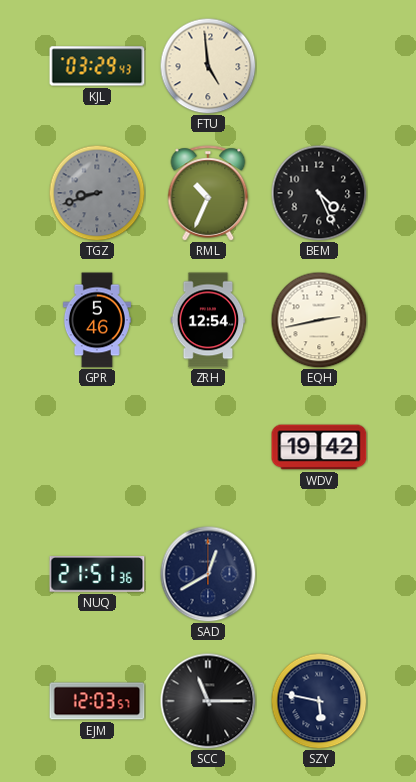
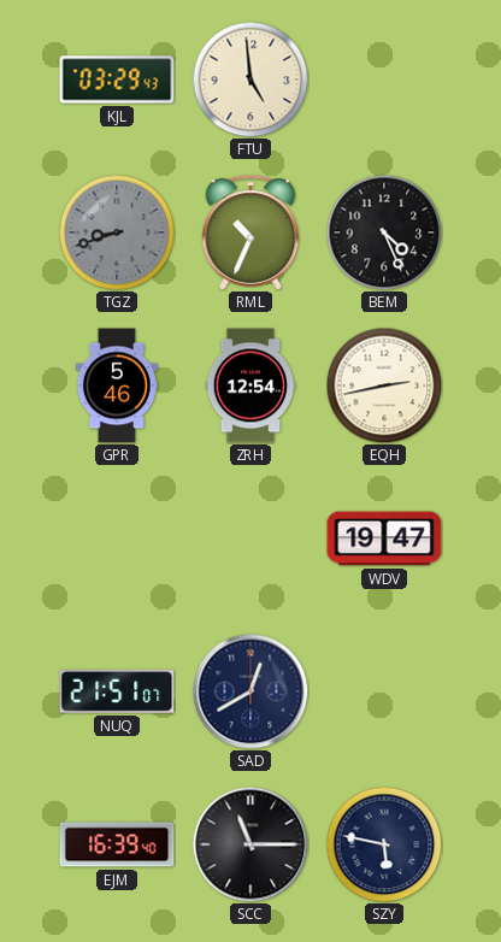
WDV: 19:42 -> 19:47
NUQ: 21:51:36 -> 21:51:07
EJM: 12:03 -> 16:39
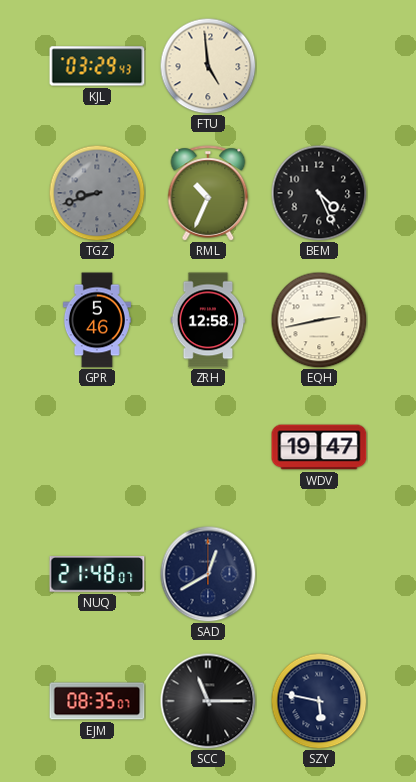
ZRH: 12:54 -> 12:58
NUQ: 21:51 -> 21:48
EJM: 16:39 -> 08:35
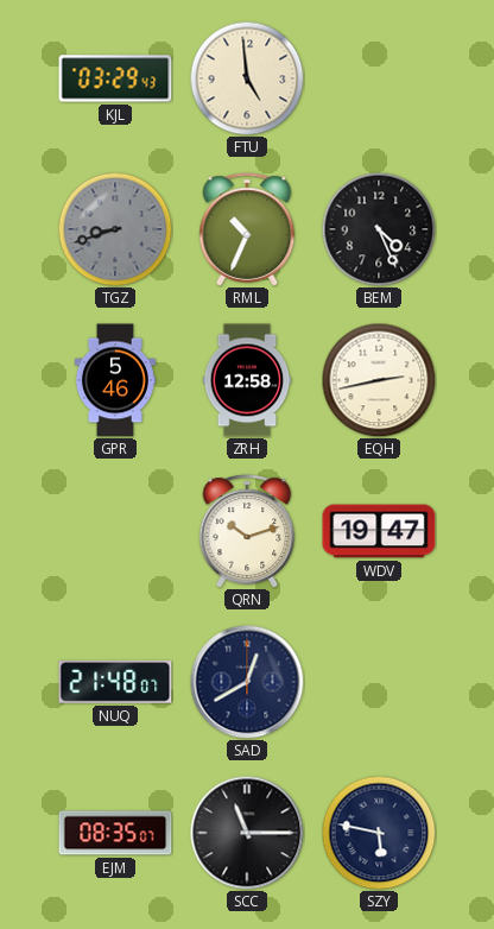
QRN: none -> 10:12
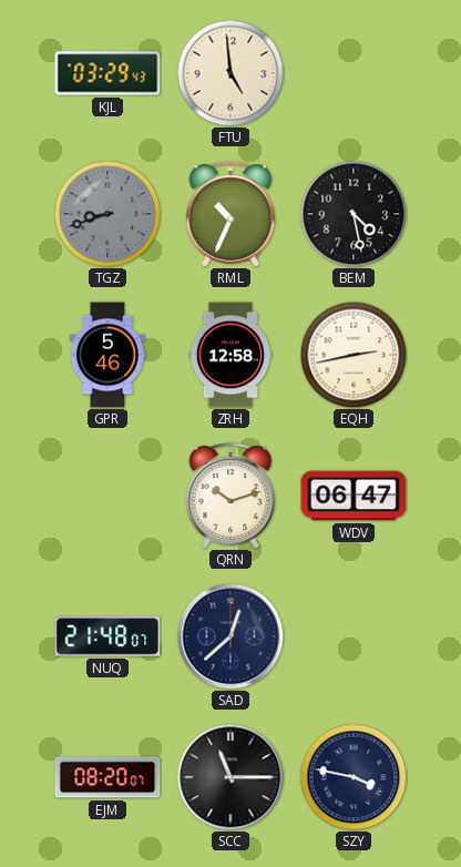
BEM: 4:26 -> 4:28
WDV: 19:47 -> 06:47
SAD: 12:40 -> 12:38
EJM: 08:35 -> 08:20
SZY: 5:47 -> 3:47
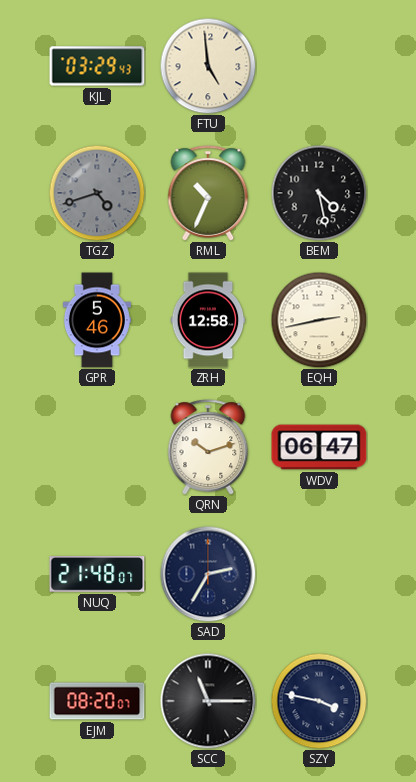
TGZ: 8:42 -> 4:42
SAD: 12:38 -> 2:35
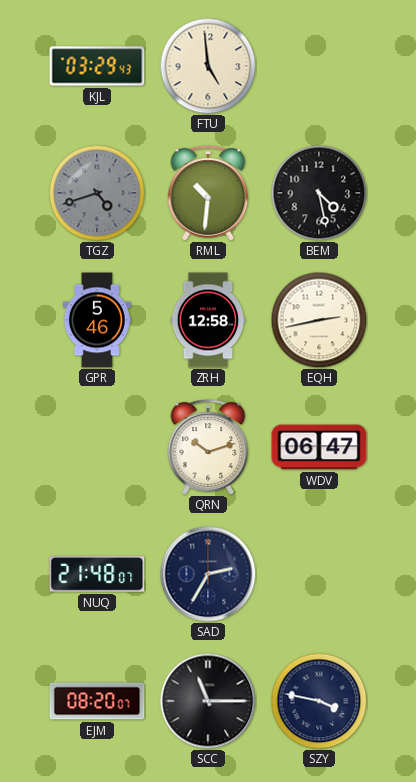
RML: 10:34 -> 10:31
